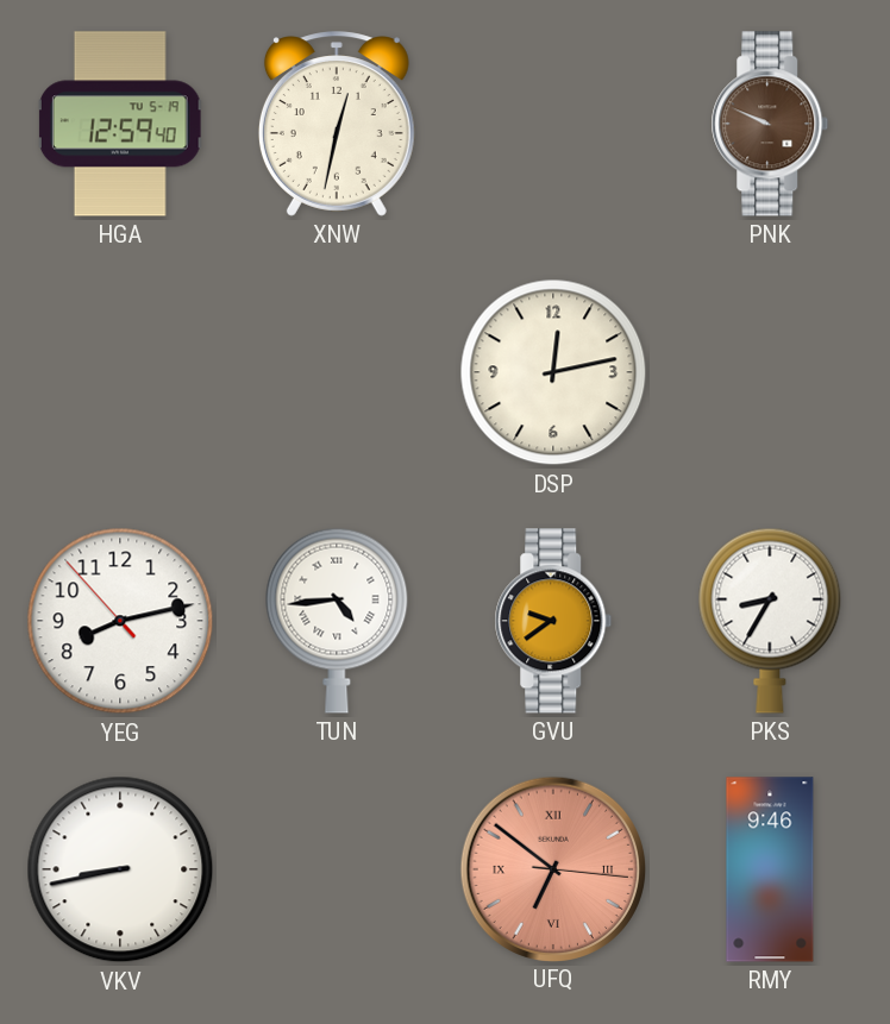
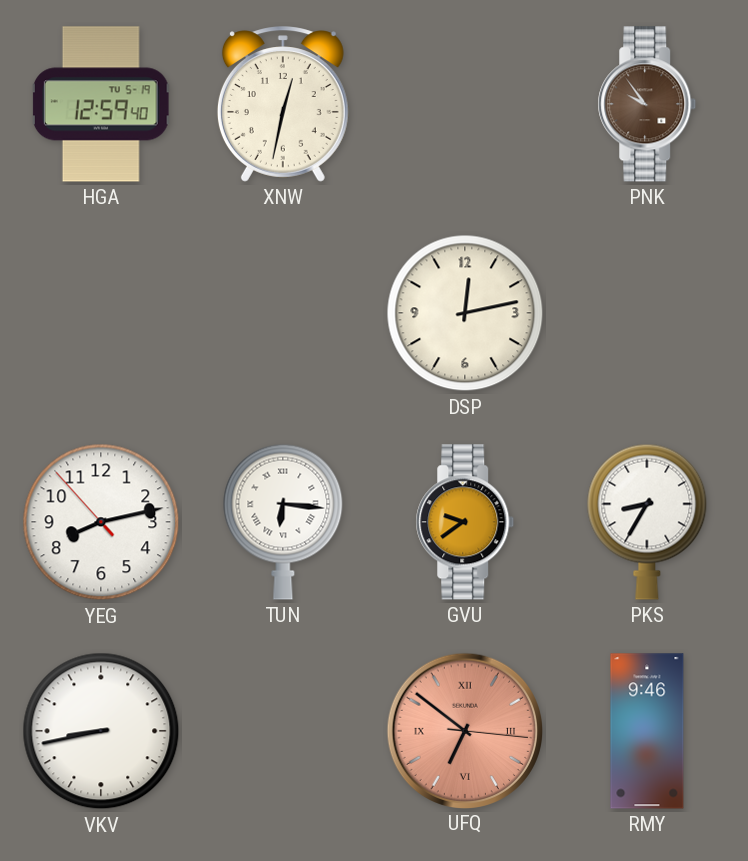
PNK: 9:49 -> 9:54
TUN: 4:44 -> 6:16
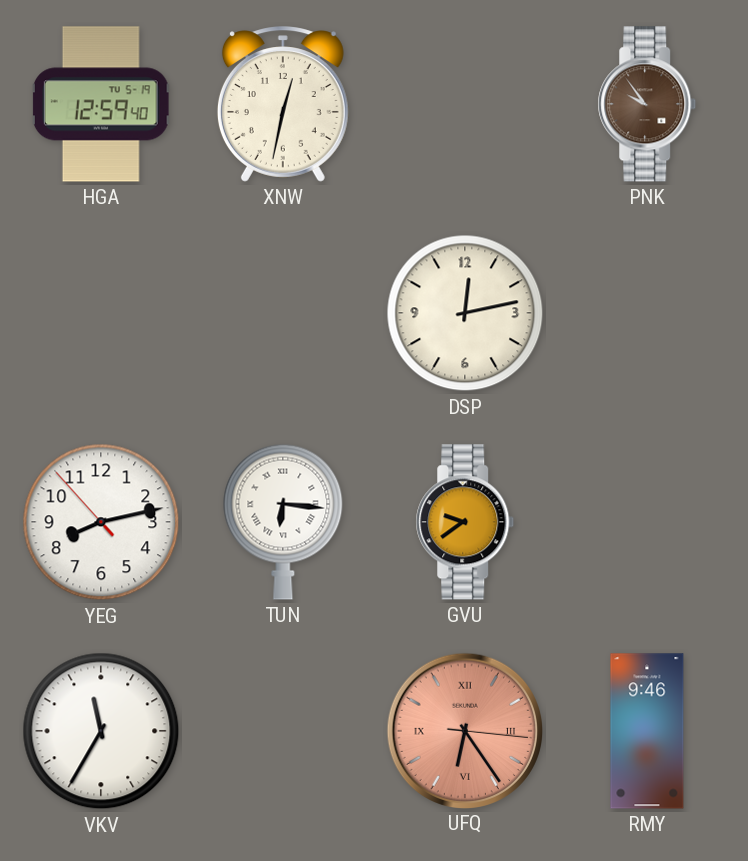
PKS: 8:35 -> none
VKV: 8:43 -> 11:35
UFQ: 6:51 -> 6:24
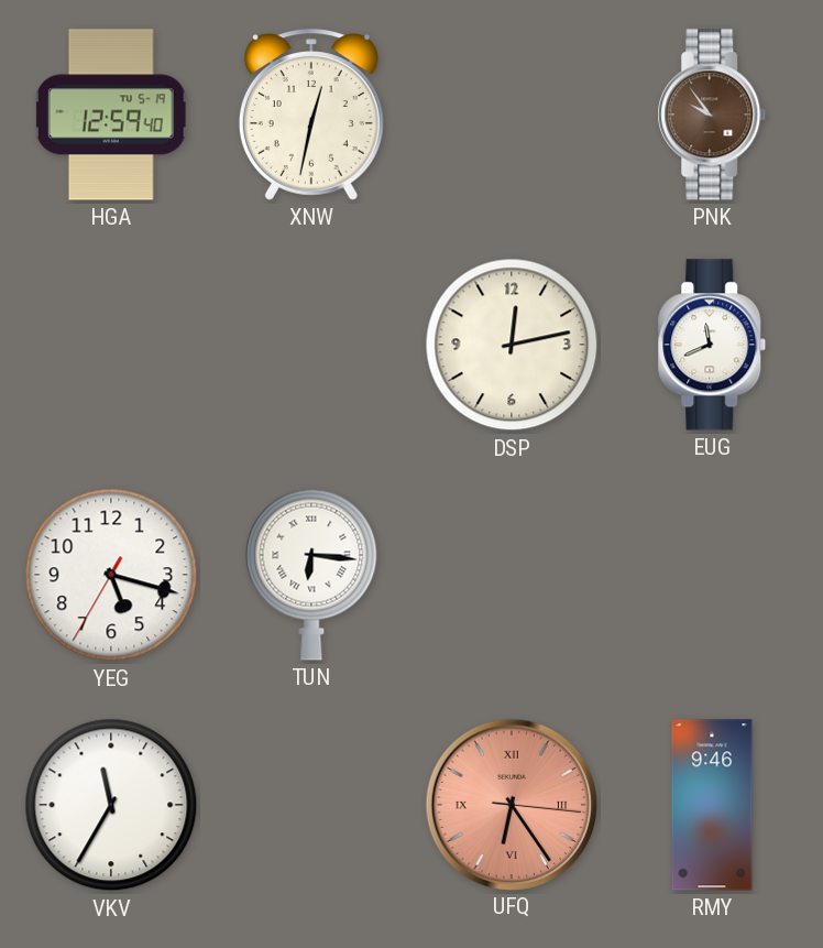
EUG: none -> 11:41
YEG: 8:12 -> 5:17
GVU: 9:39 -> none
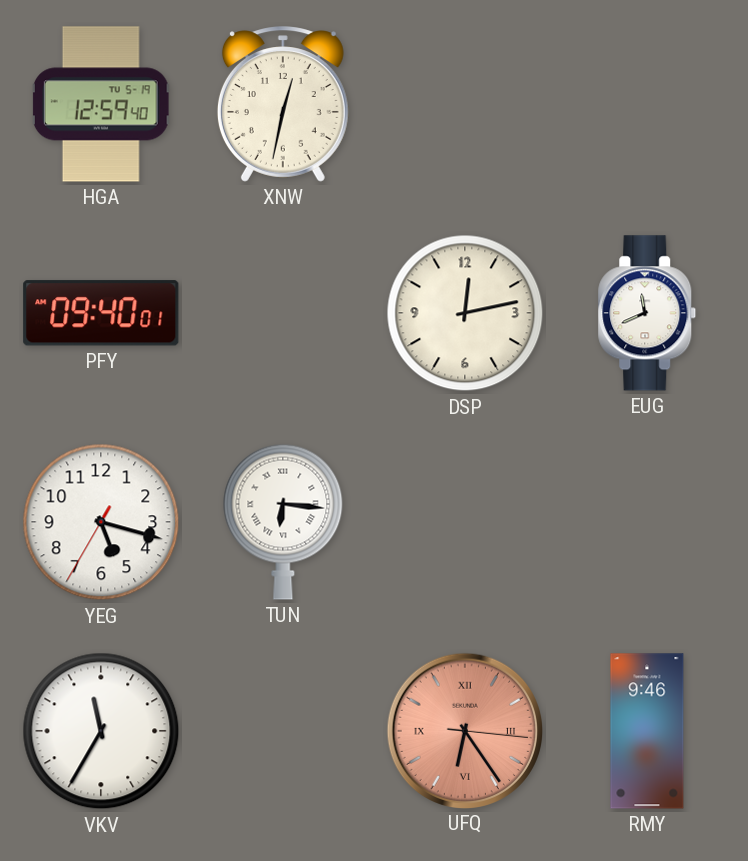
PNK: 9:54 -> none
PFY: none -> 09:40
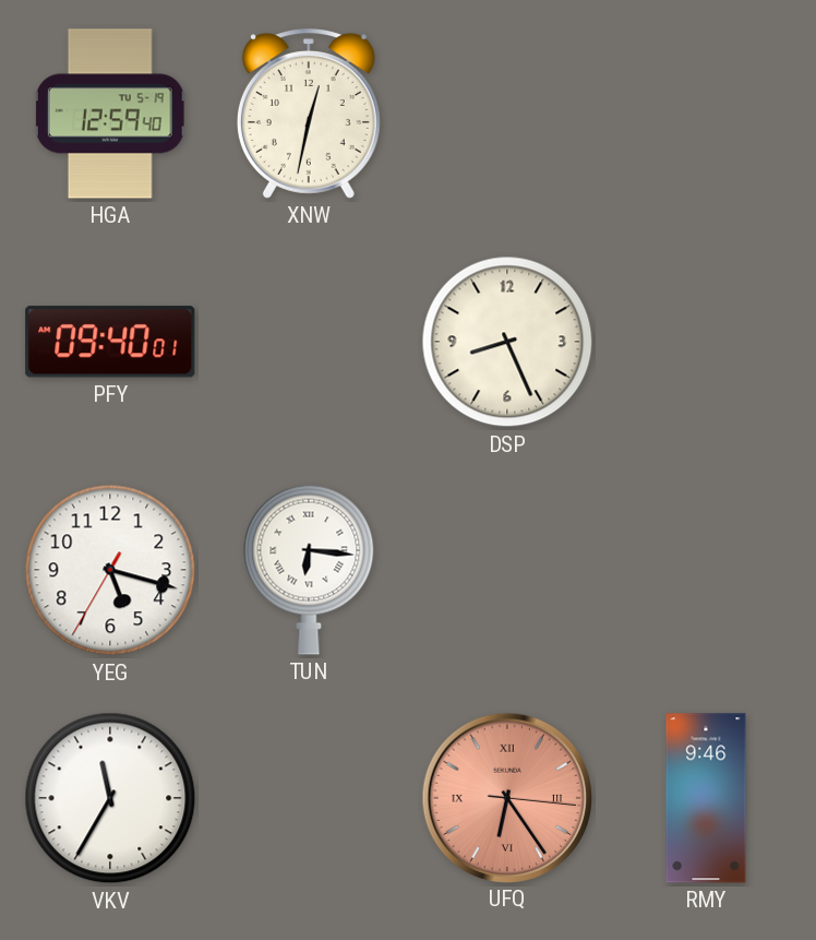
DSP: 12:13 -> 8:26
EUG: 11:41 -> none
